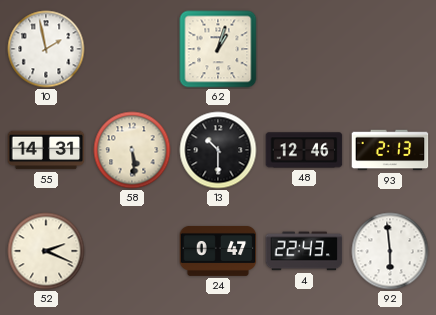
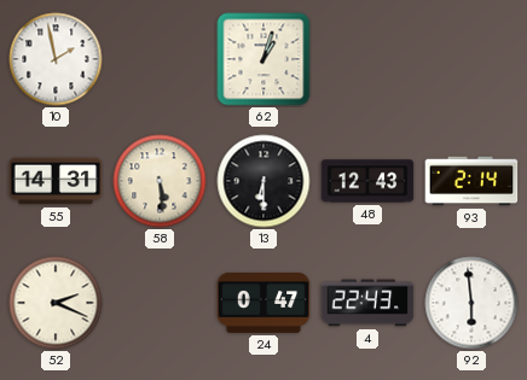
13: 10:30 -> 6:30
48: 12:46 -> 12:43
93: 2:13 -> 2:14
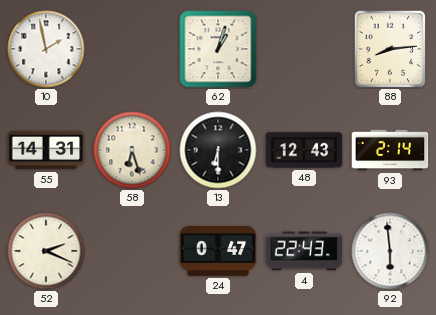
88: none -> 8:14
58: 5:29 -> 6:27
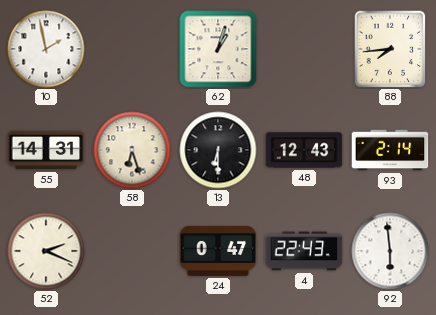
88: 8:14 -> 7:44
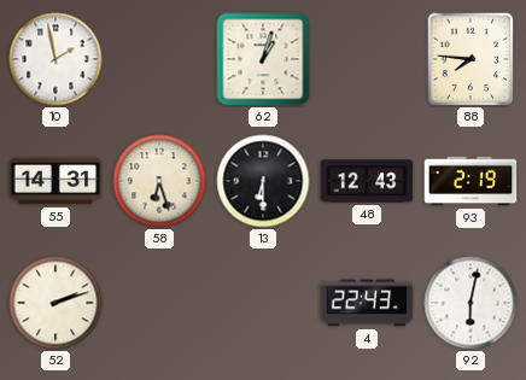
88: 7:44 -> 7:46
93: 2:14 -> 2:19
52: 2:19 -> 2:12
24: 0:47 -> none
92: 5:59 -> 6:02
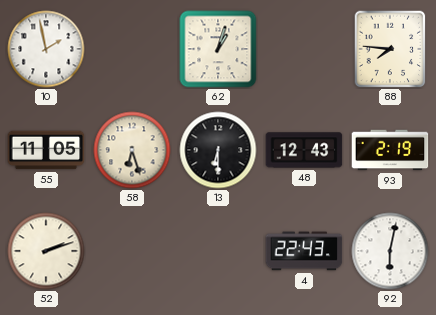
55: 14:31 -> 11:05
